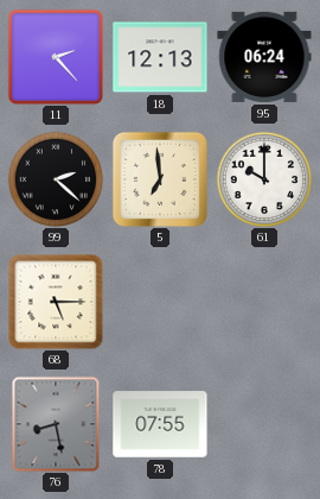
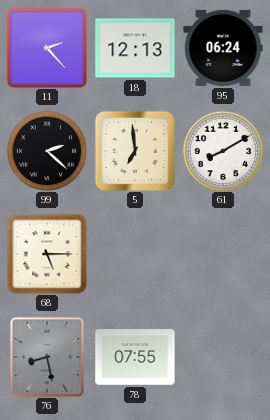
61: 10:00 -> 8:10
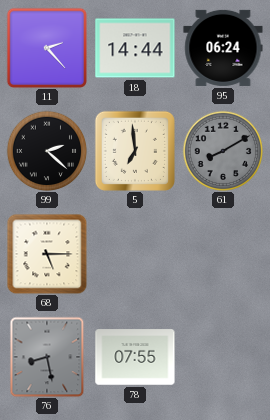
18: 12:13 -> 14:44
61 dial: white -> grey
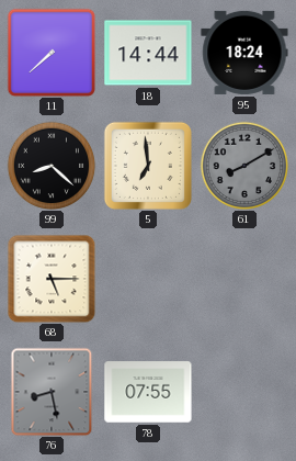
11: 2:23 -> 7:38
95: 06:24 -> 18:24
99: 2:22 -> 8:22
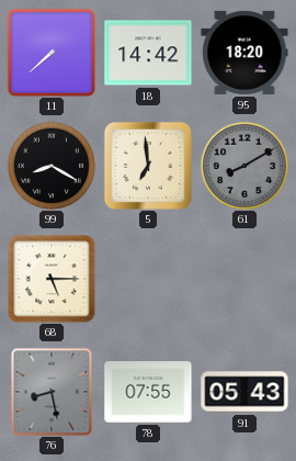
18: 14:44 -> 14:42
95: 18:24 -> 18:20
99: 8:22 -> 8:20
91: none -> 05:43
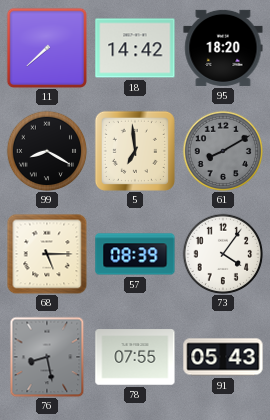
57: none -> 08:39
73: none -> 4:06
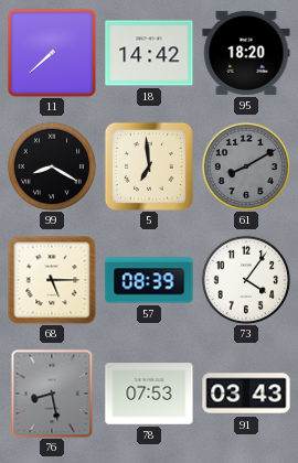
78: 07:55 -> 07:53
91: 05:43 -> 03:43
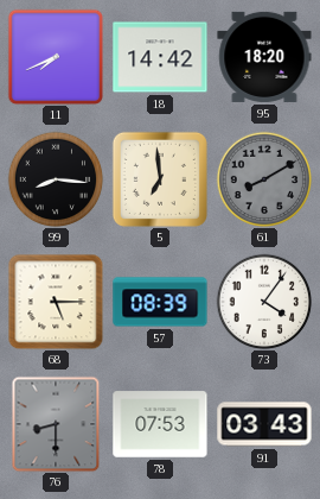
11: 7:38 -> 7:41
99: 8:20 -> 8:16
76: 8:28 -> 8:30
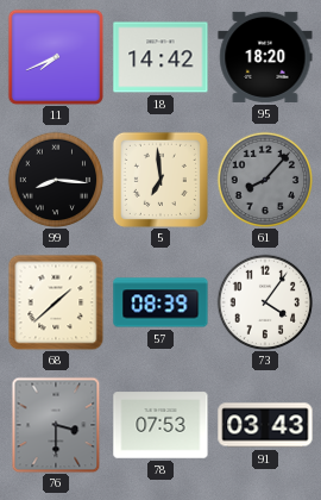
61: 8:10 -> 8:07
68: 5:15 -> 1:38
76: 8:30 -> 3:30
